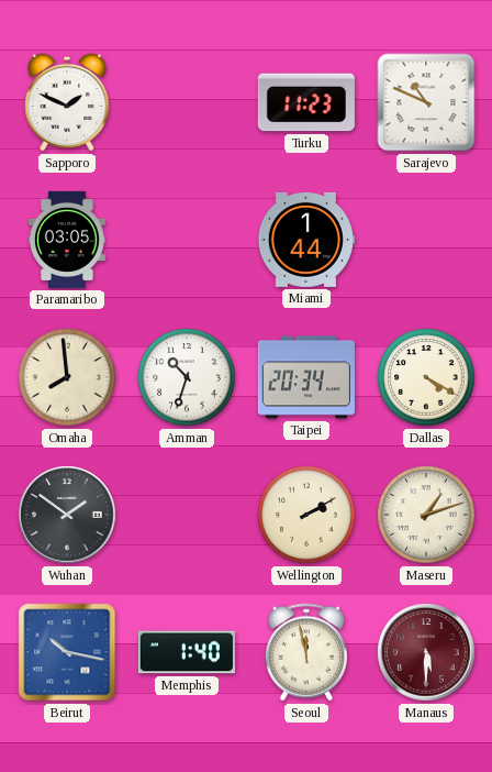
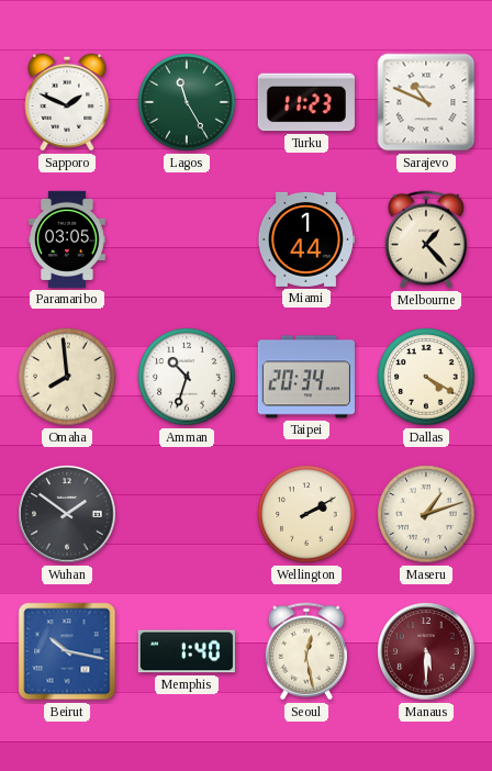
Lagos: none -> 11:25
Melbourne: none -> 1:23
Seoul: 11:58 -> 12:28
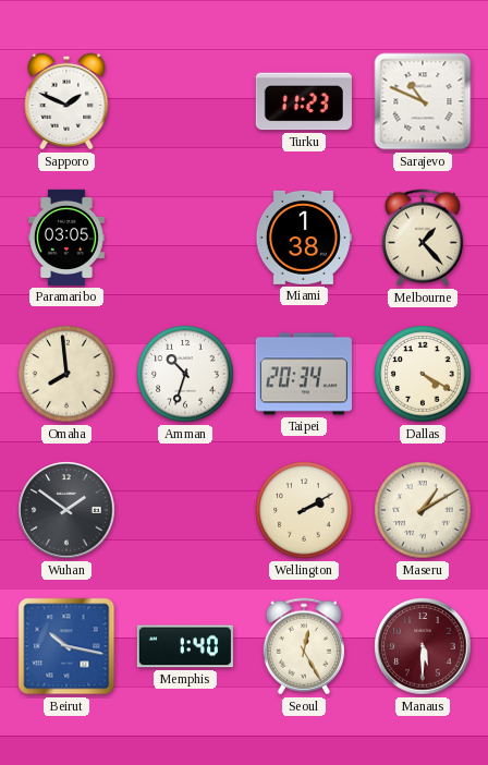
Lagos: 11:25 -> none
Miami: 1:44 -> 1:38
Maseru: 1:12 -> 1:10
Seoul: 12:28 -> 12:25
